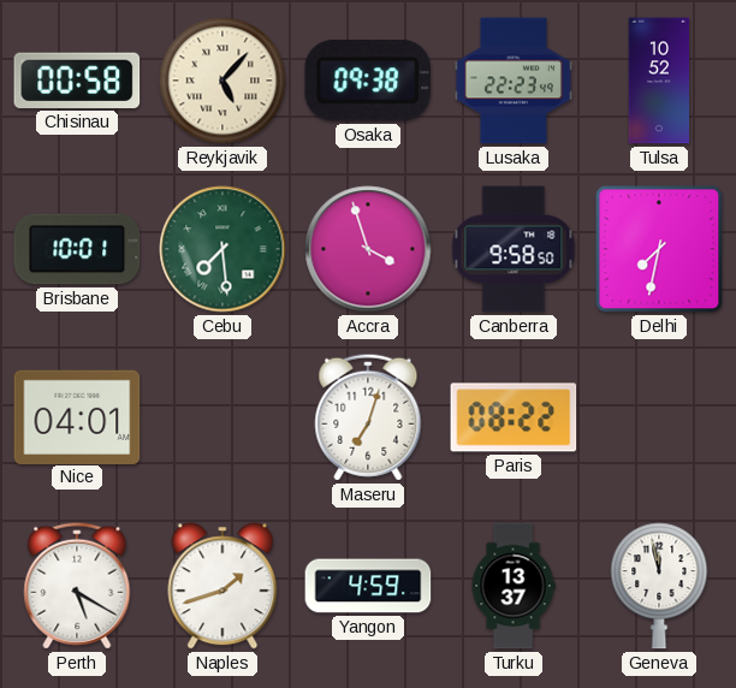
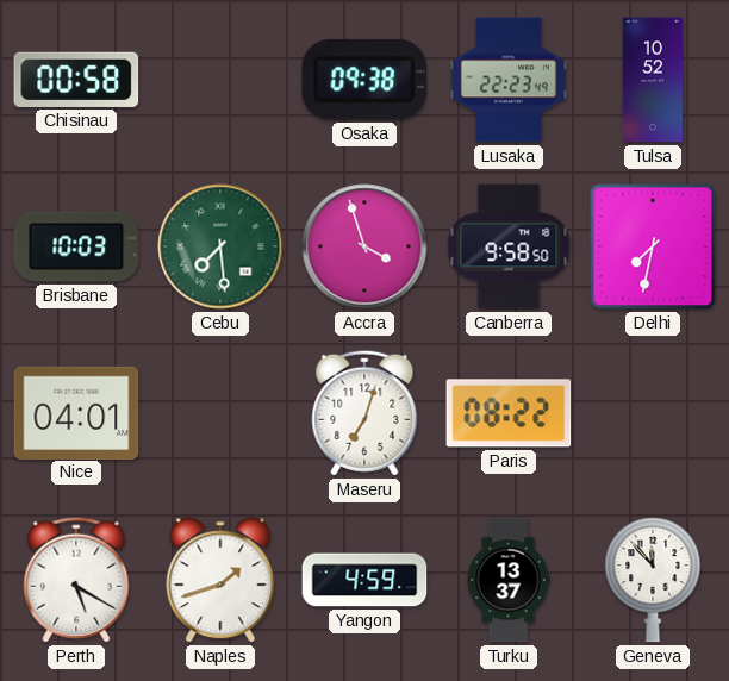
Reykjavik: 5:07 -> none
Brisbane: 10:01 -> 10:03
Geneva: 11:58 -> 11:53
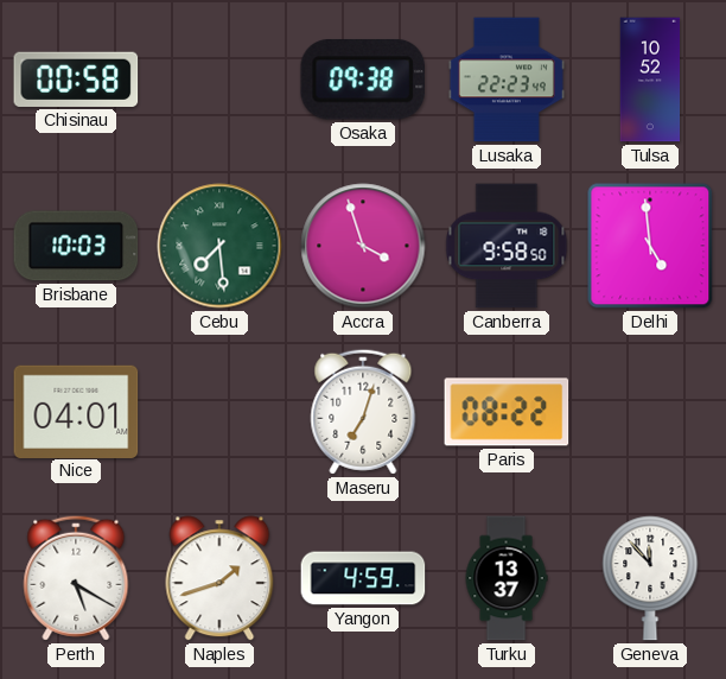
Delhi: 7:32 -> 4:59
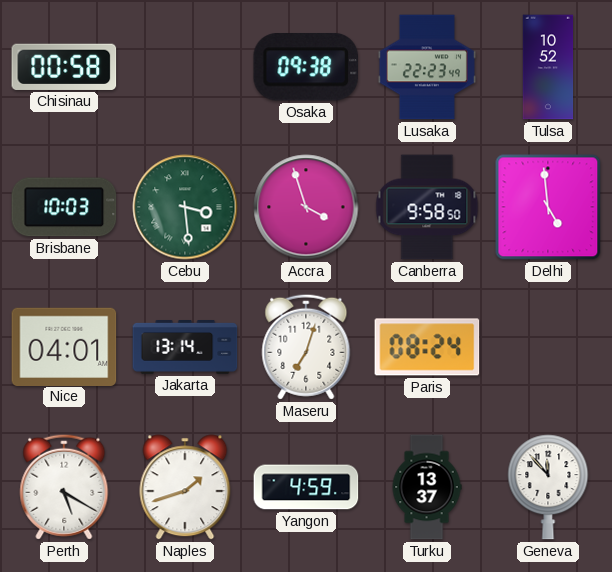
Cebu: 7:29 -> 3:29
Jakarta: none -> 13:14
Paris: 08:22 -> 08:24
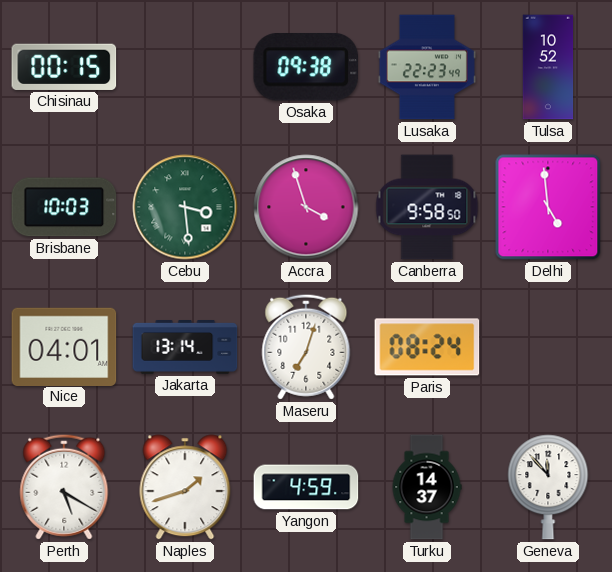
Chisinau: 00:58 -> 00:15
Turku: 13:37 -> 14:37
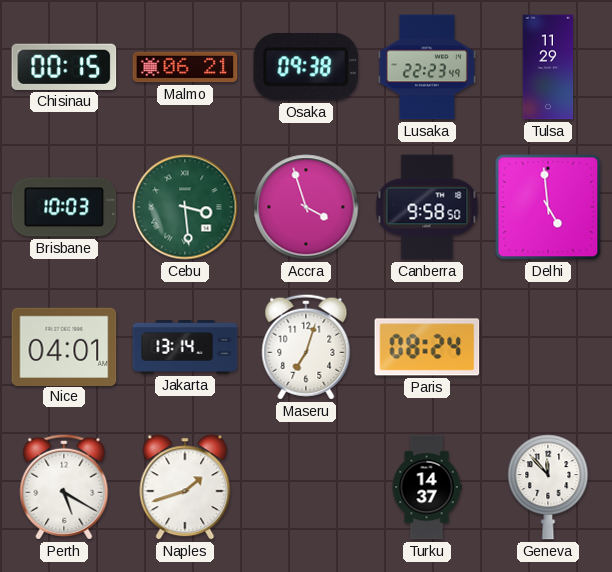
Malmo: none -> 06:21
Tulsa: 10:52 -> 11:29
Yangon: 4:59 -> none
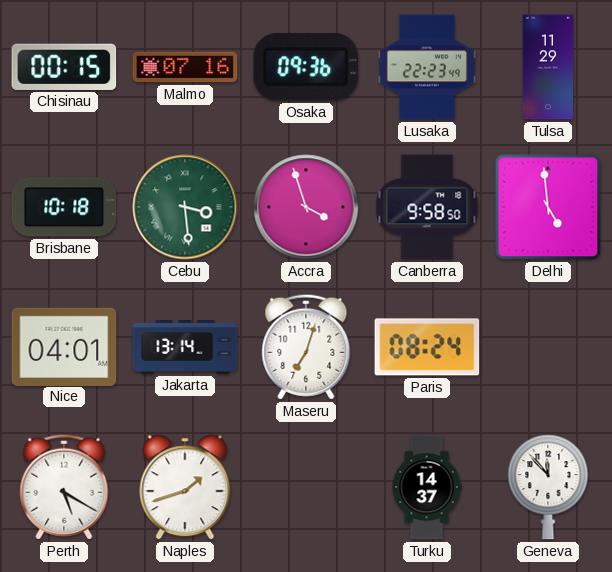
Malmo: 06:21 -> 07:16
Osaka: 09:38 -> 09:36
Brisbane: 10:03 -> 10:18
